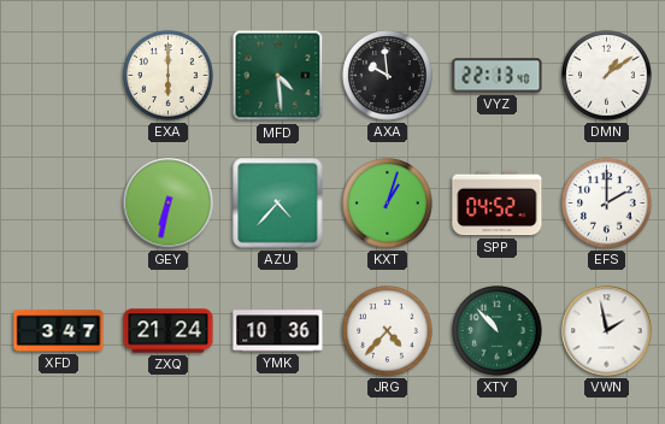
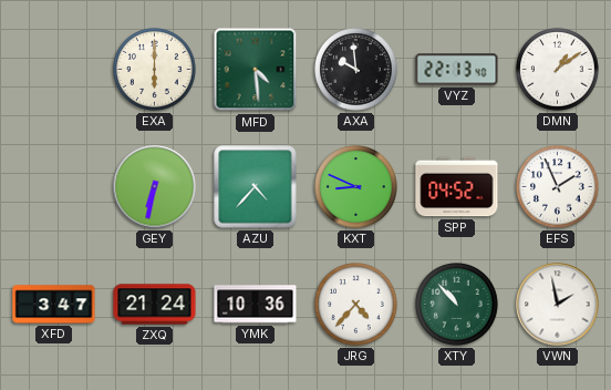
KXT: 1:03 -> 8:49
EFS: 2:00 -> 1:56
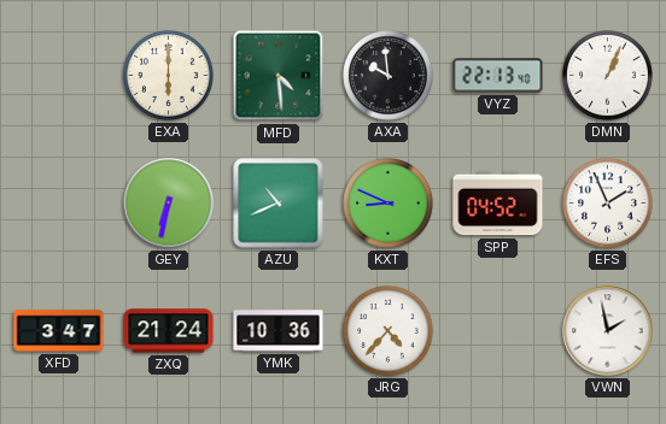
DMN: 1:09 -> 1:04
AZU: 4:37 -> 10:41
XTY: 10:53 -> none
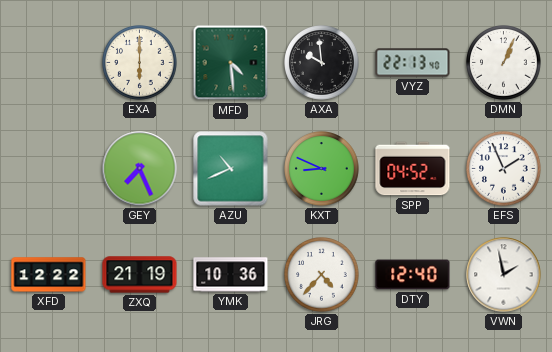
GEY: 6:32 -> 7:26
XFD: 3:47 -> 12:22
ZXQ: 21:24 -> 21:19
DTY: none -> 12:40
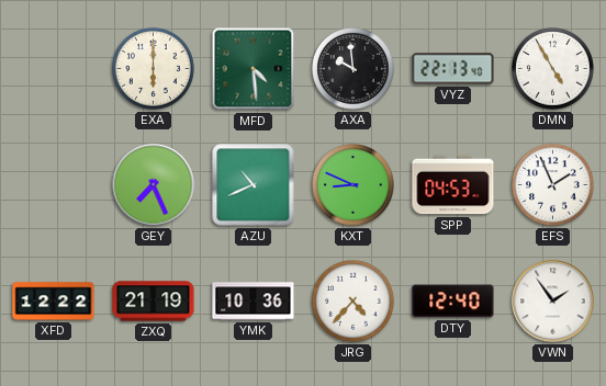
DMN: 1:04 -> 4:55
SPP: 04:52 -> 04:53
VWN: 1:58 -> 1:54
